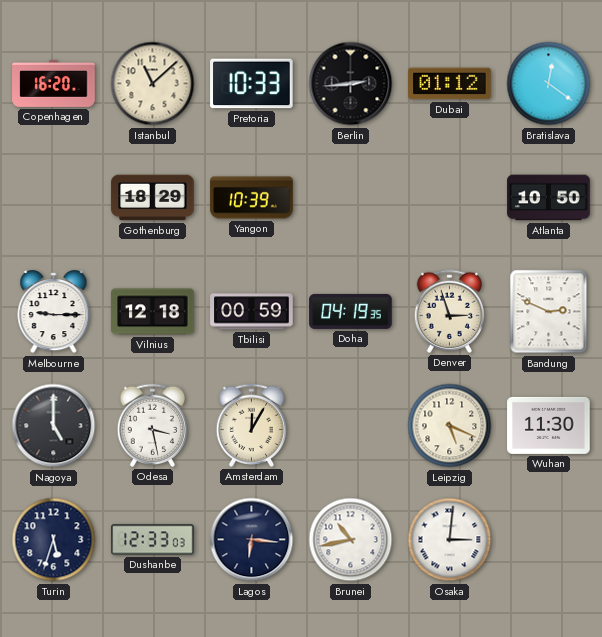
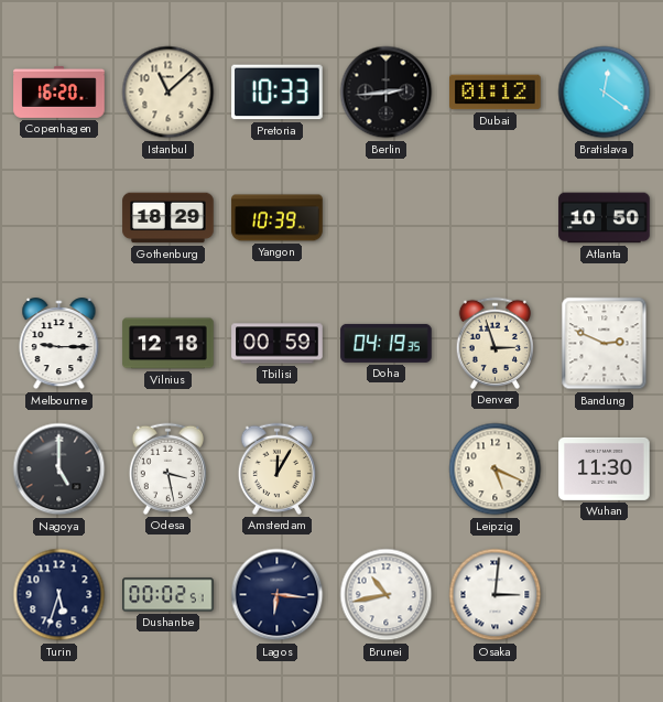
Dushanbe: 12:33 -> 00:02
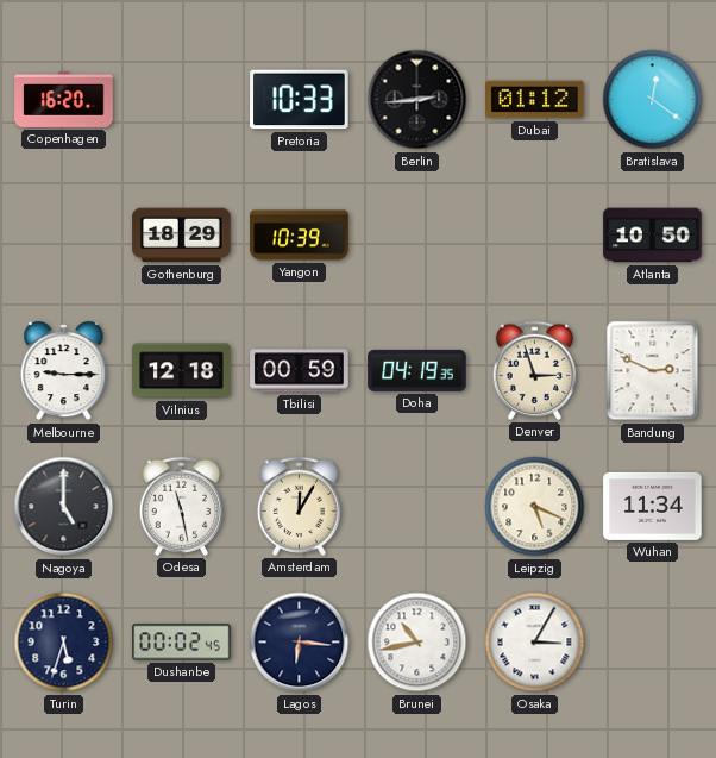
Istanbul: 11:08 -> none
Odesa: 3:28 -> 11:28
Wuhan: 11:30 -> 11:34
Dushanbe: 00:02:51 -> 00:02:45
Osaka: 3:01 -> 3:05
